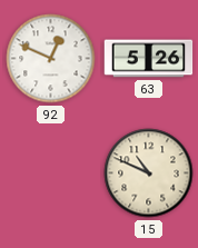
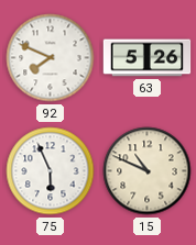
92: 12:49 -> 7:49
75: none -> 5:56
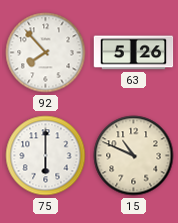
92: 7:49 -> 7:53
75: 5:56 -> 6:00
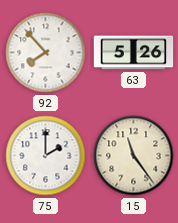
75: 6:00 -> 2:00
15: 10:49 -> 11:24
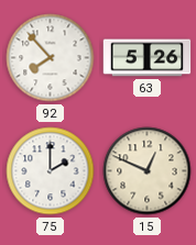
15: 11:24 -> 12:49
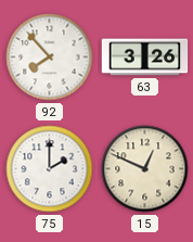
63: 5:26 -> 3:26
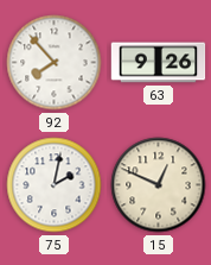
63: 3:26 -> 9:26
75: 2:00 -> 2:02
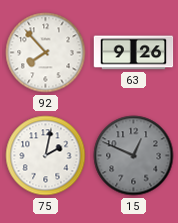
15 dial: cream -> grey
